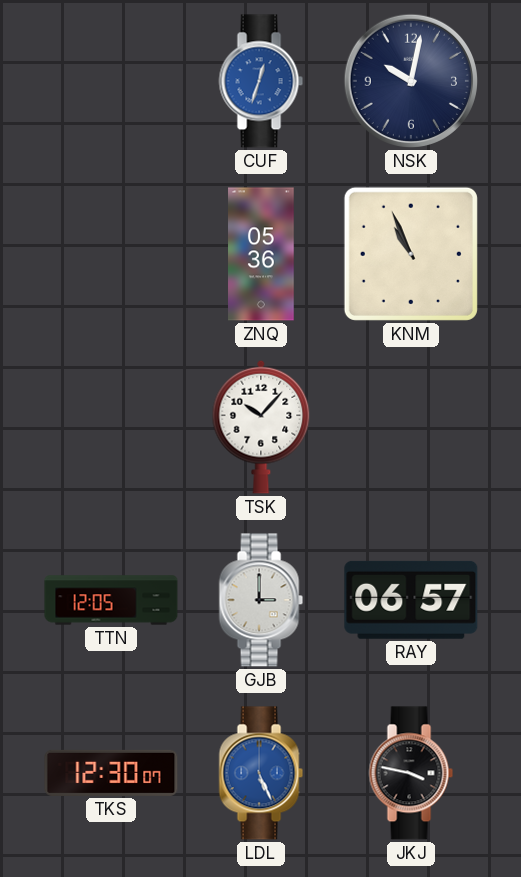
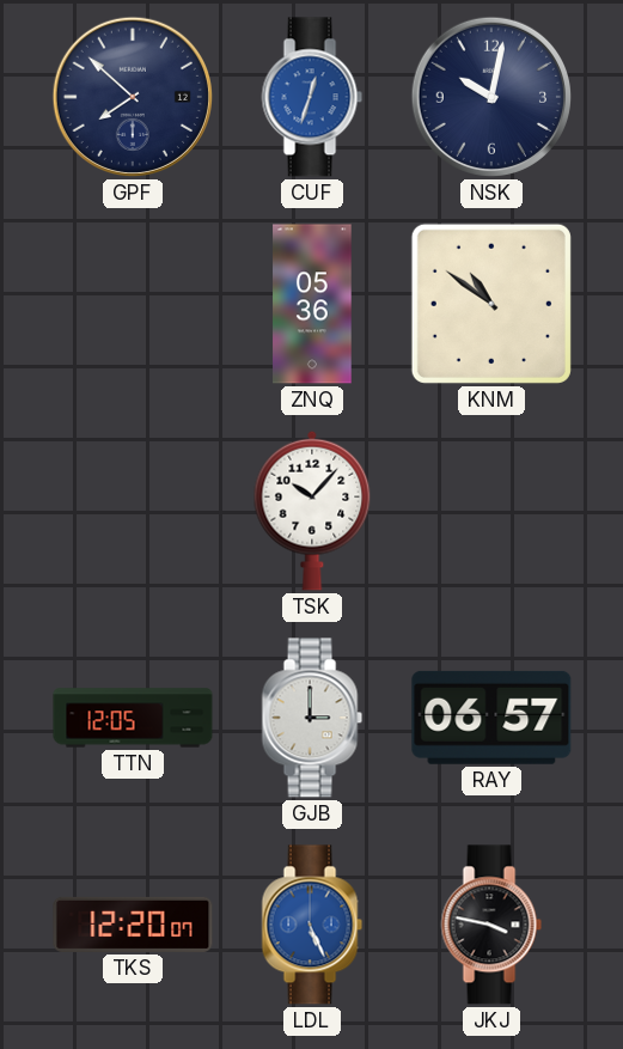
GPF: none -> 7:52
KNM: 10:56 -> 10:51
TKS: 12:30 -> 12:20
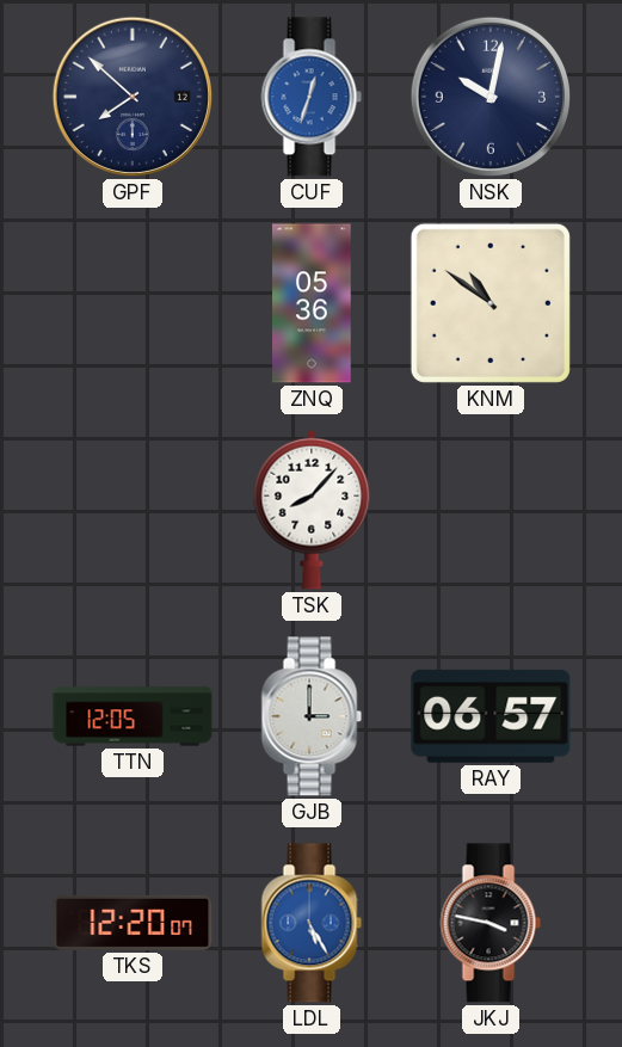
TSK: 10:07 -> 8:07
LDL: 5:26 -> 5:25
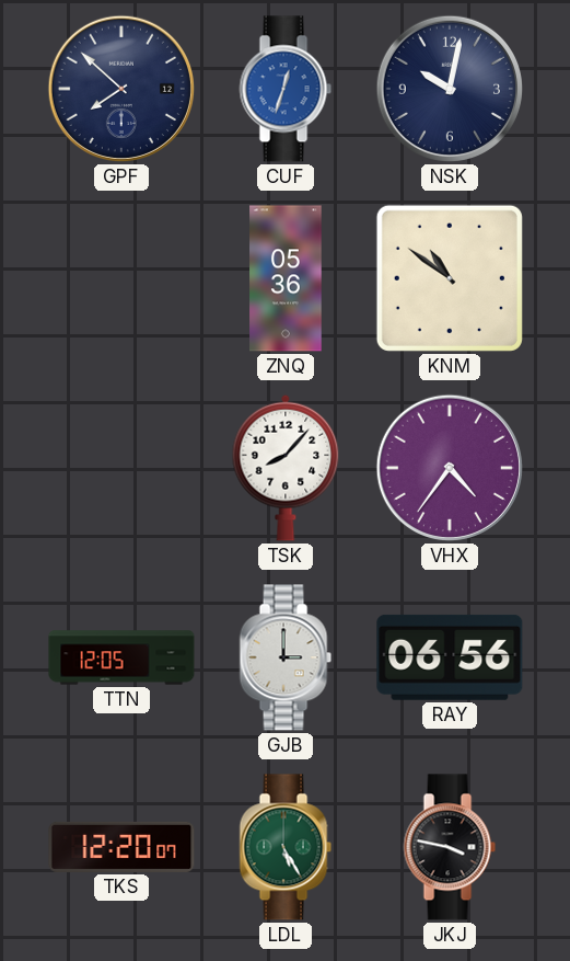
VHX: none -> 4:36
RAY: 06:57 -> 06:56
LDL dial: blue -> green
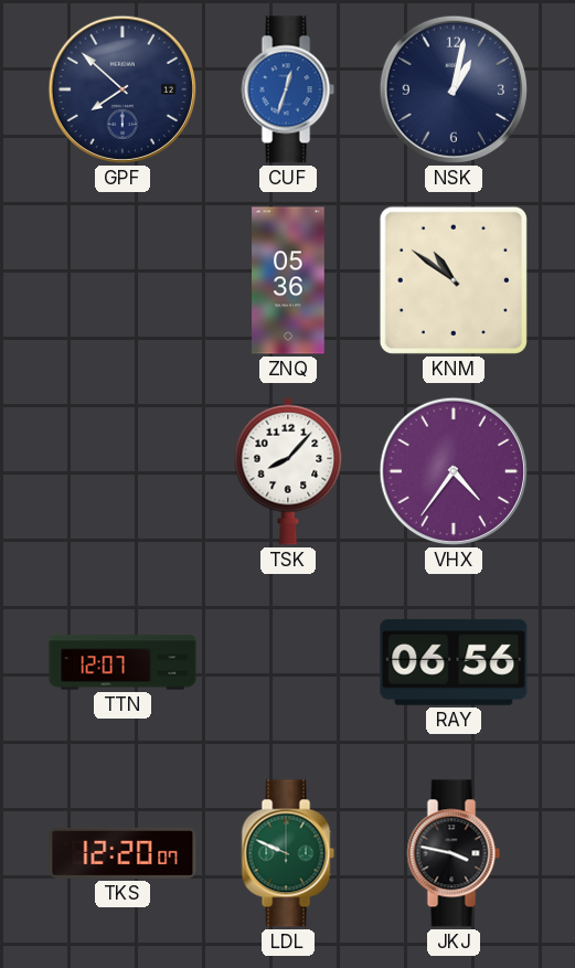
NSK: 10:02 -> 1:02
TTN: 12:05 -> 12:07
GJB: 3:00 -> none
LDL: 5:25 -> 9:49
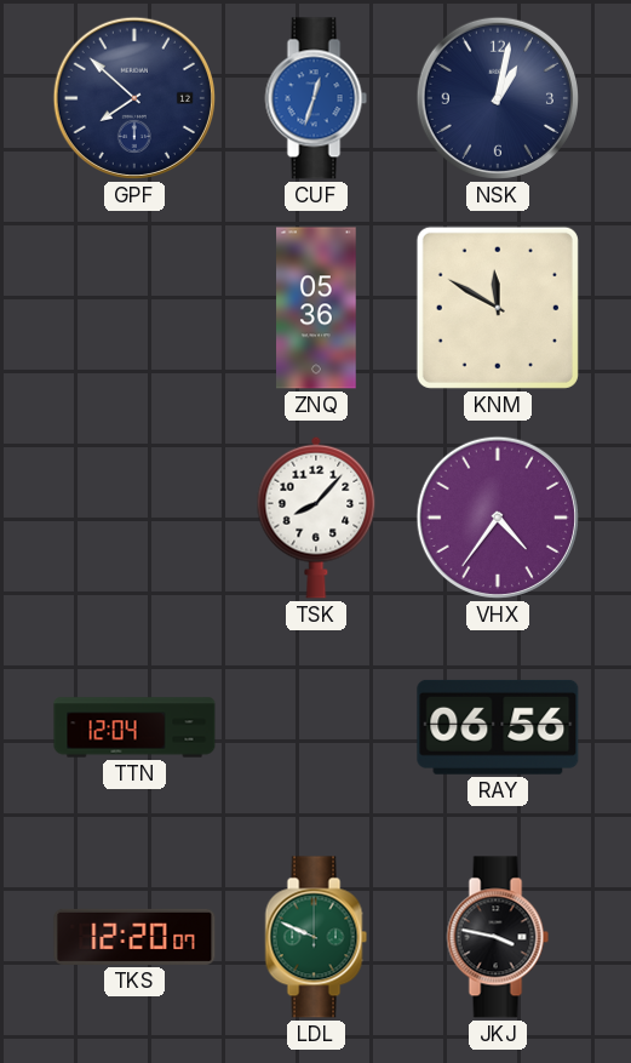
KNM: 10:51 -> 11:50
TTN: 12:07 -> 12:04
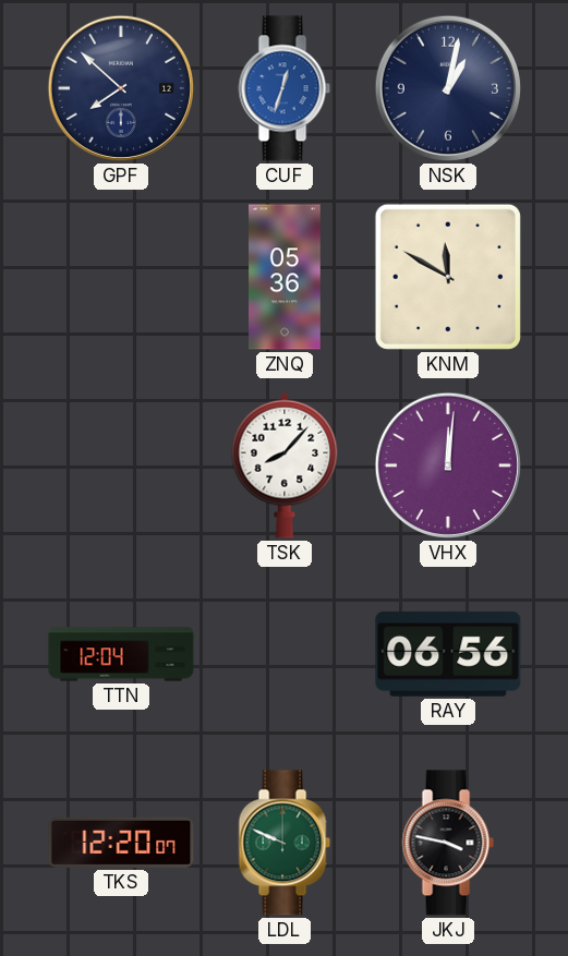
VHX: 4:36 -> 12:01
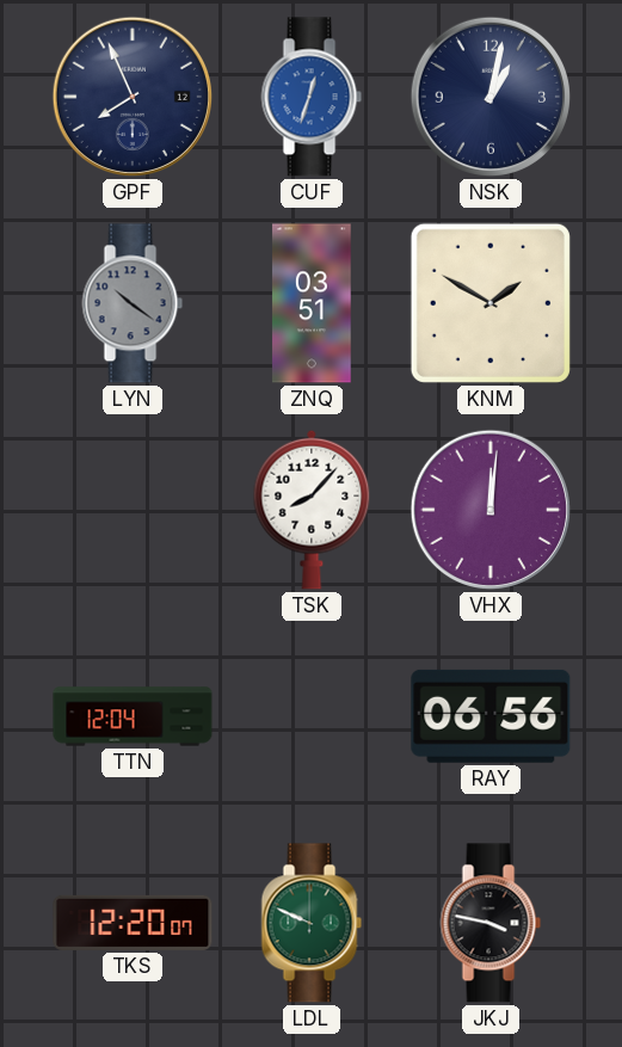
GPF: 7:52 -> 7:56
LYN: none -> 10:21
ZNQ: 05:36 -> 03:51
KNM: 11:50 -> 1:50
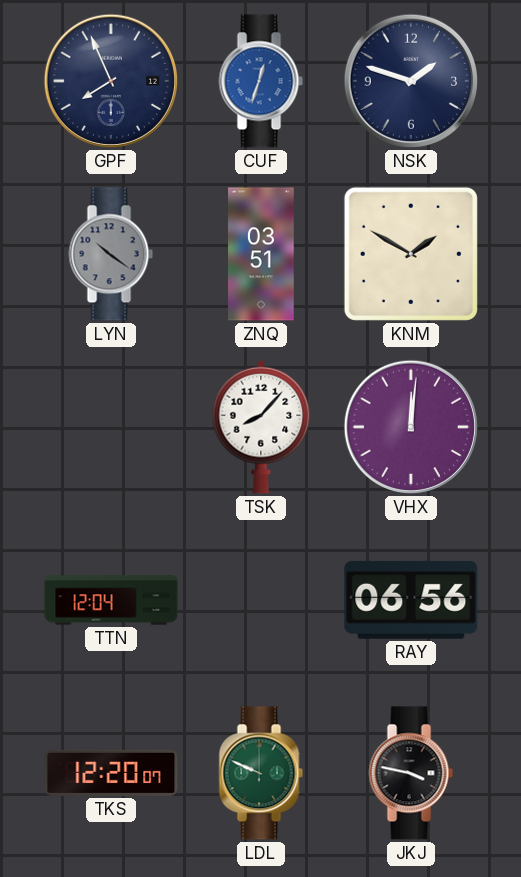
NSK: 1:02 -> 1:48
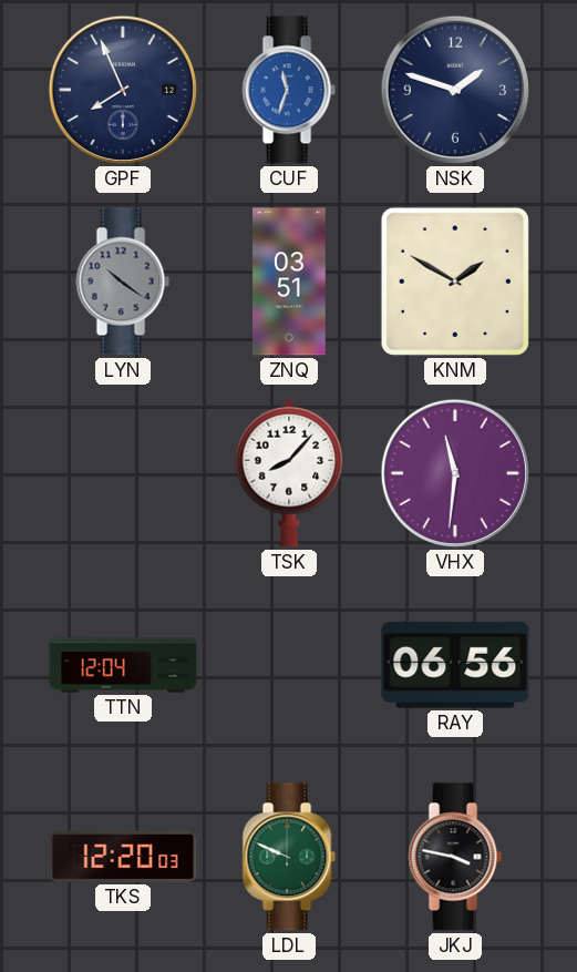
CUF: 12:33 -> 11:33
VHX: 12:01 -> 11:31
TKS: 12:20:07 -> 12:20:03
